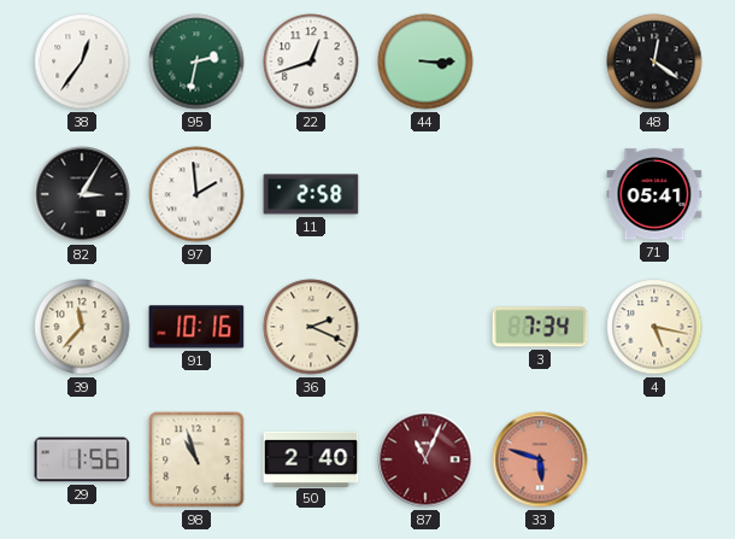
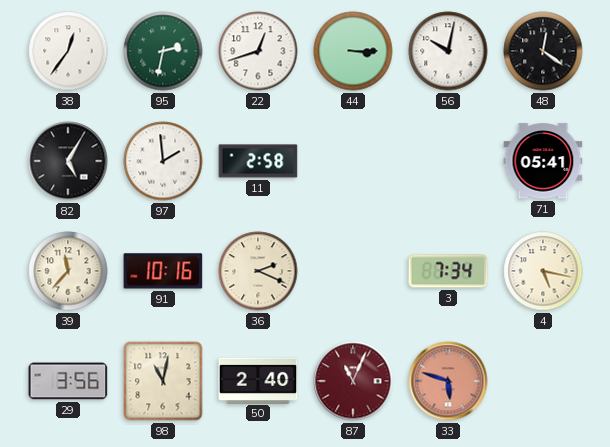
56: none -> 10:02
82: 3:05 -> 5:05
29: 1:56 -> 3:56
98: 10:57 -> 11:02
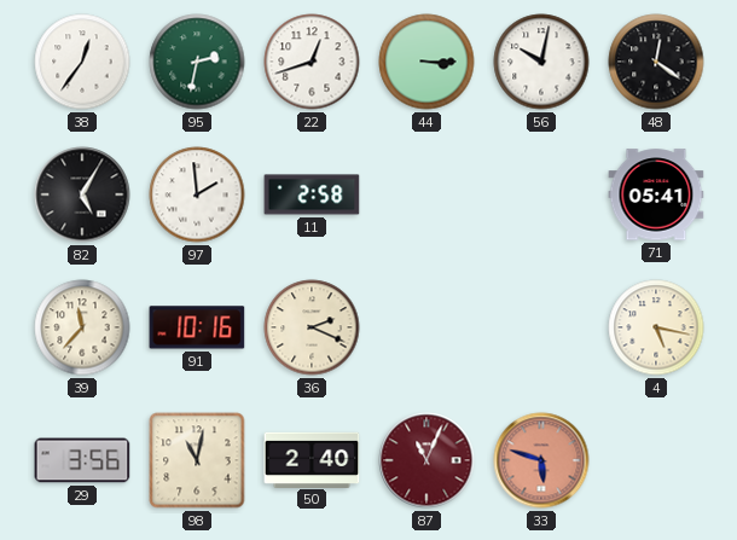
3: 7:34 -> none
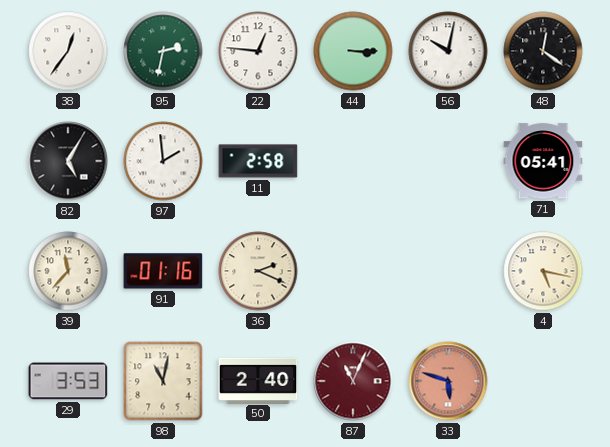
22: 12:42 -> 12:46
91: 10:16 -> 01:16
29: 3:56 -> 3:53
